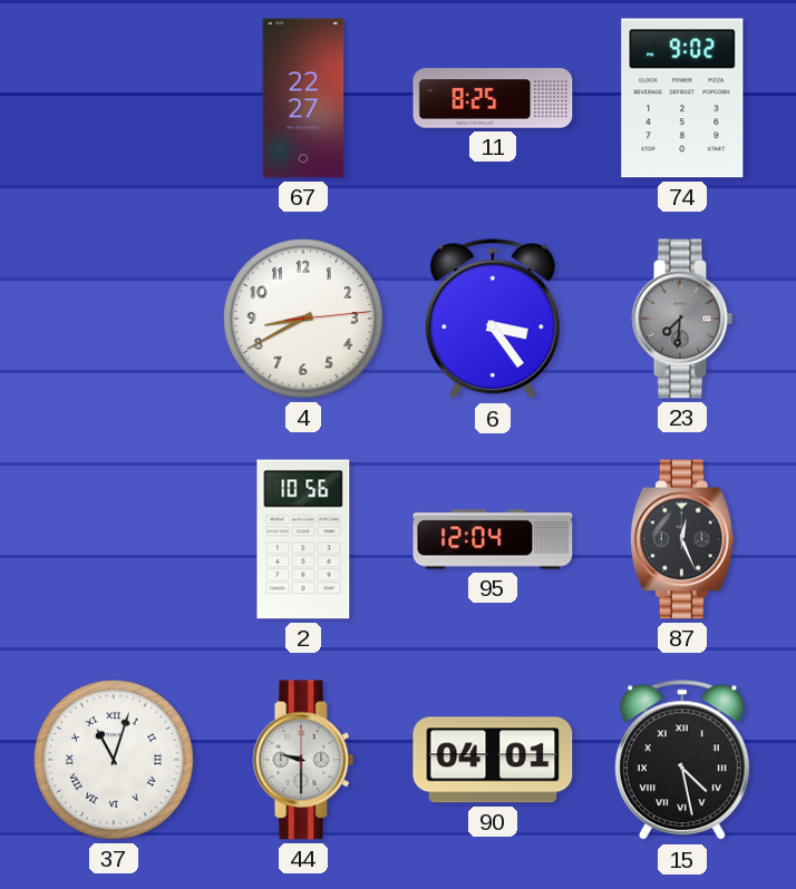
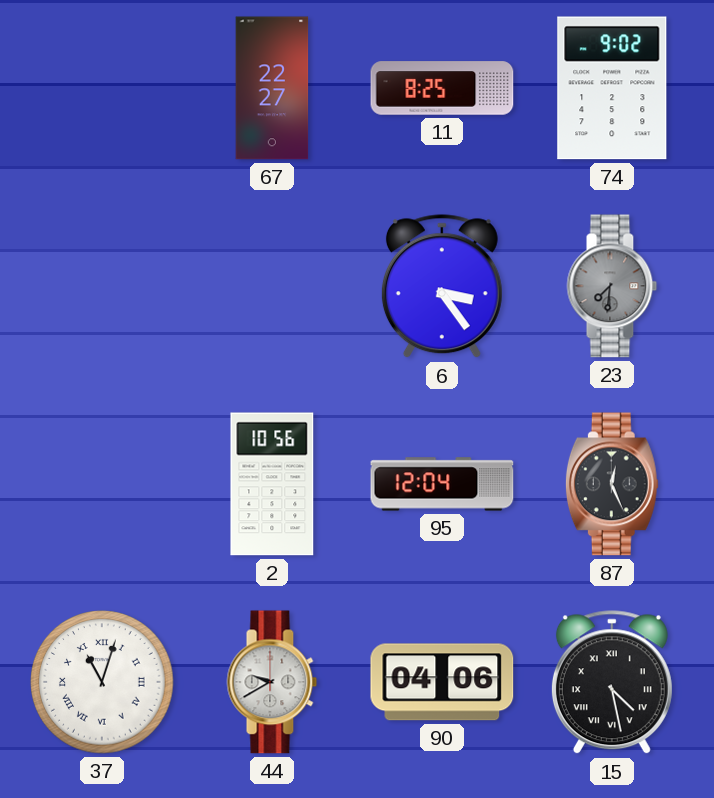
4: 8:40 -> none
44: 9:30 -> 9:40
90: 04:01 -> 04:06
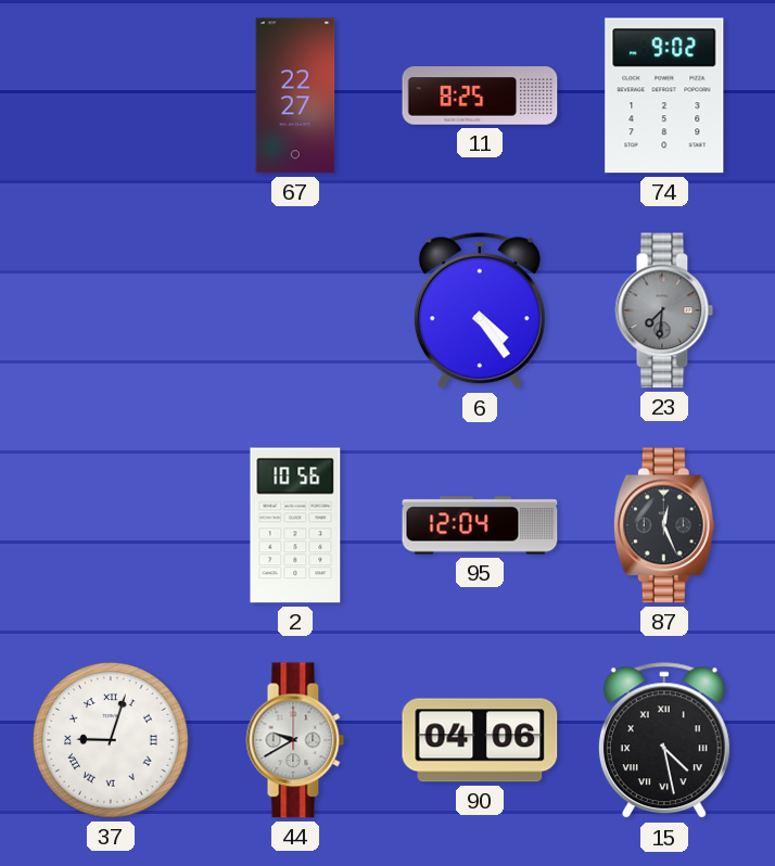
6: 3:24 -> 4:24
37: 11:03 -> 9:03
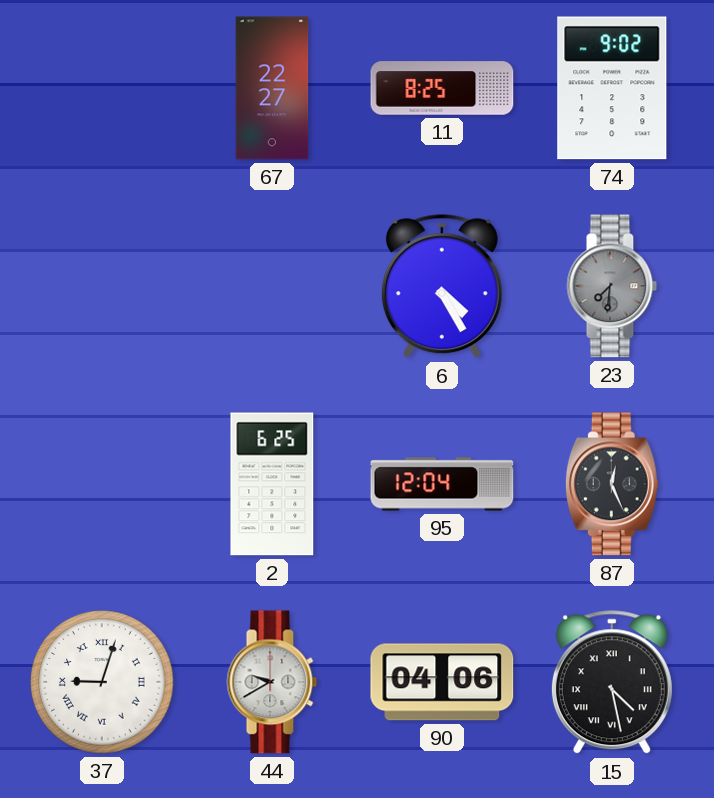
6: 4:24 -> 4:25
2: 10:56 -> 6:25
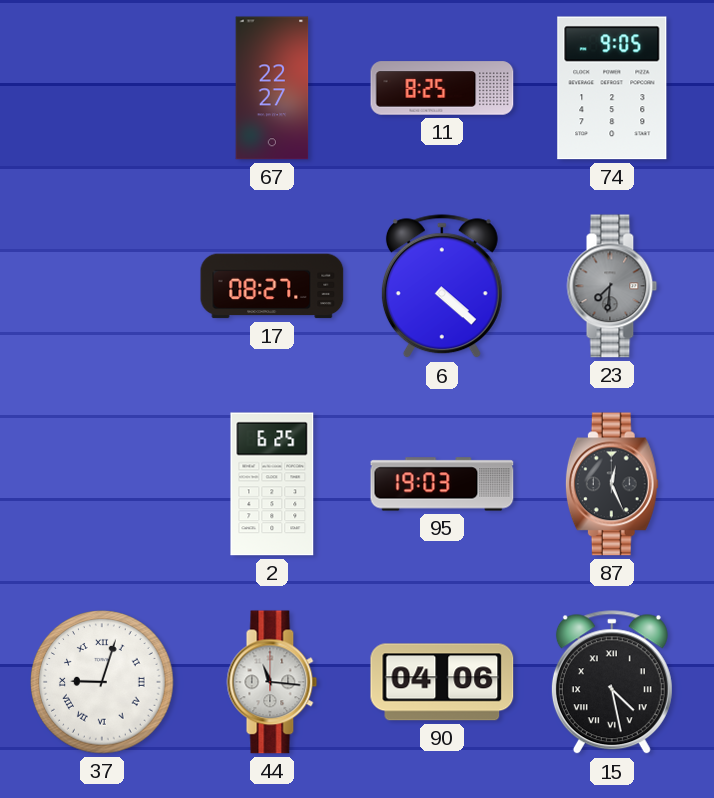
74: 9:02 -> 9:05
17: none -> 08:27
6: 4:25 -> 4:22
95: 12:04 -> 19:03
44: 9:40 -> 11:16
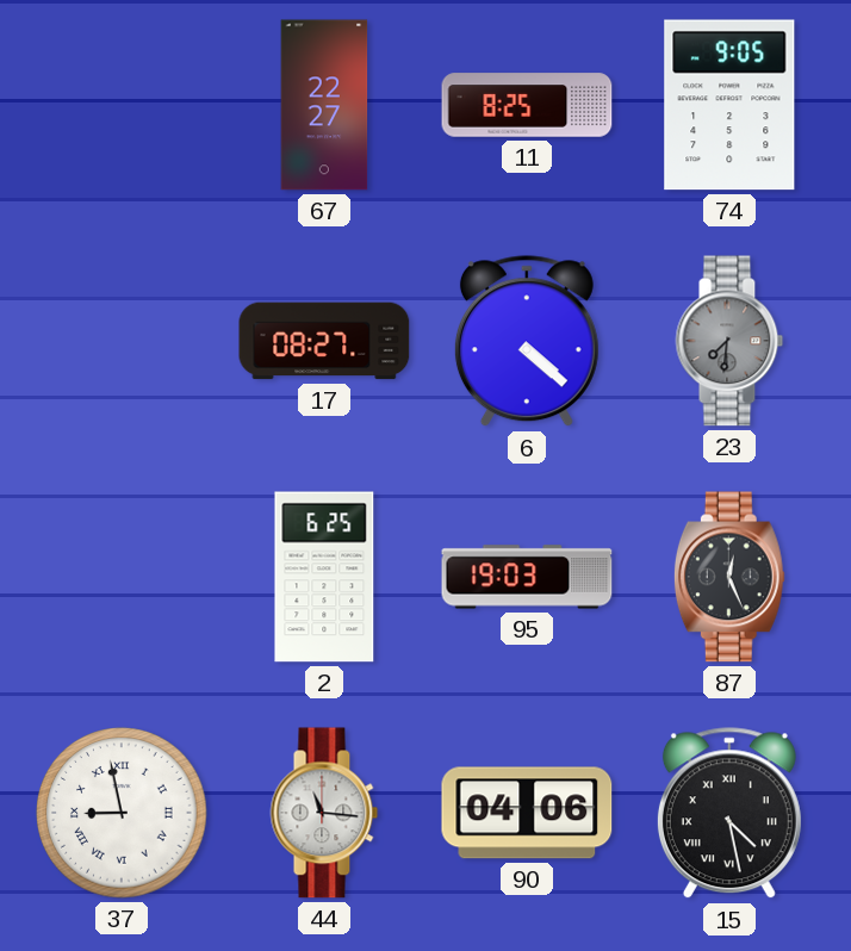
37: 9:03 -> 8:58
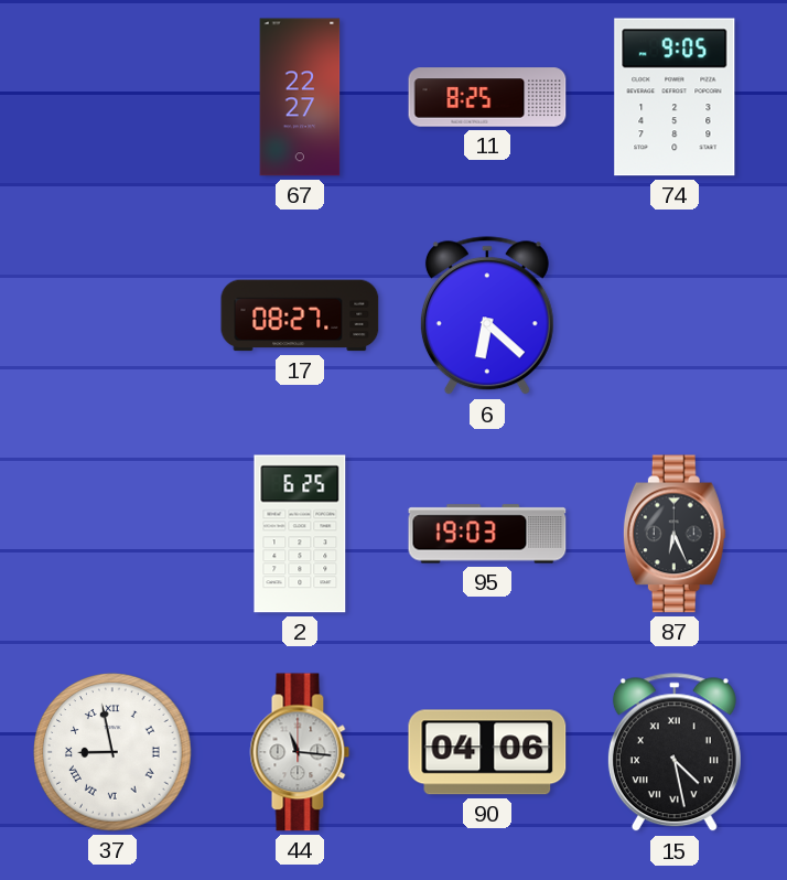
6: 4:22 -> 6:22
23: 7:31 -> none
87: 12:26 -> 6:26
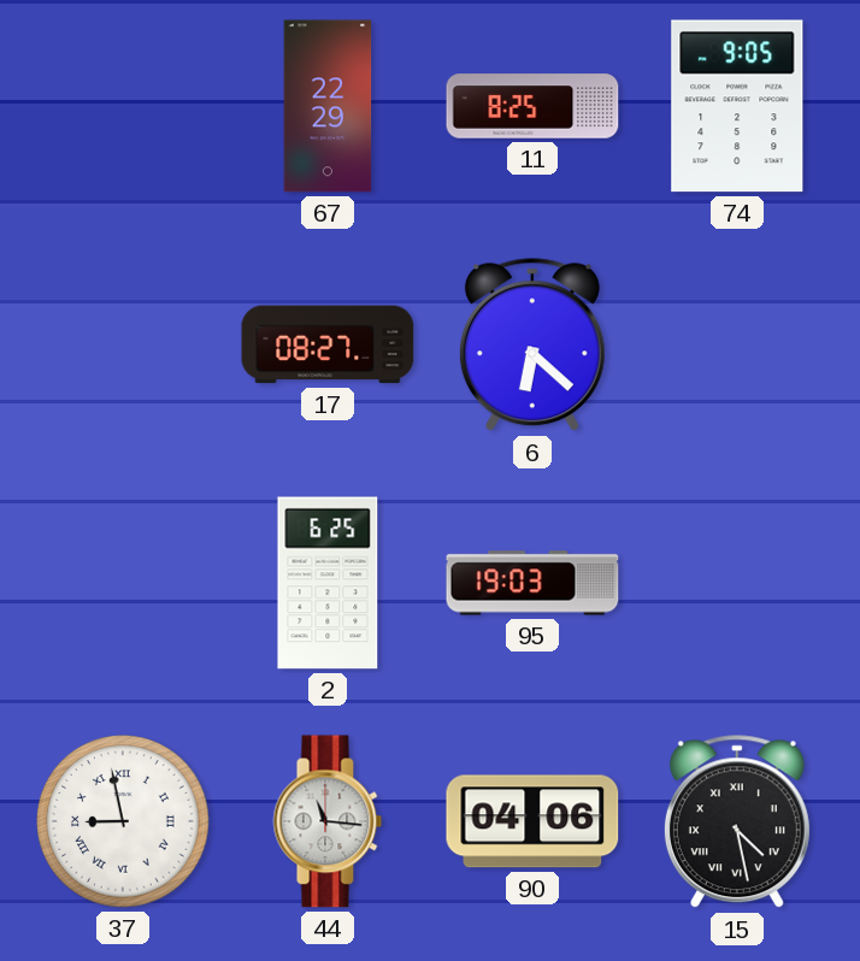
67: 22:27 -> 22:29
87: 6:26 -> none
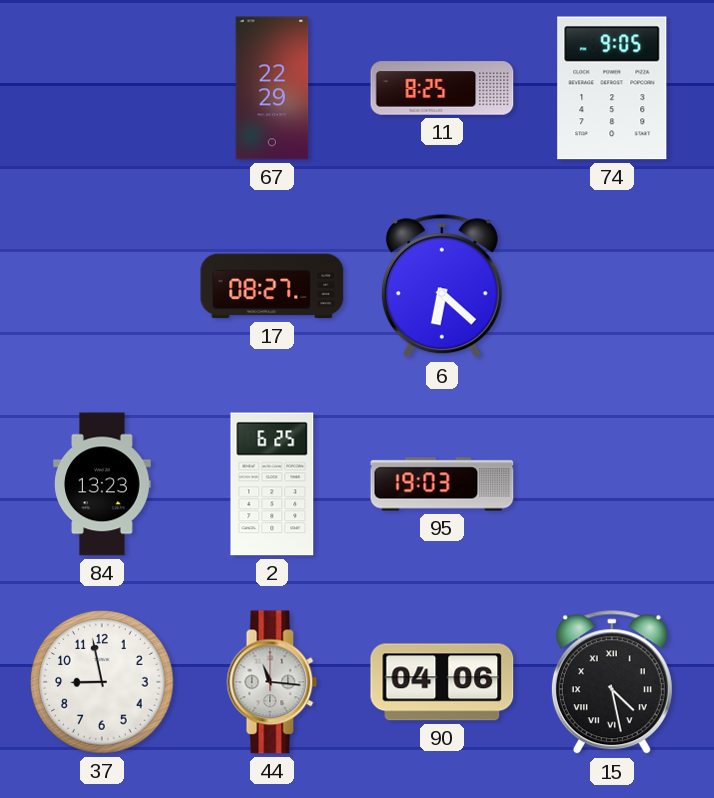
84: none -> 13:23
37 numerals: Roman -> Arabic
